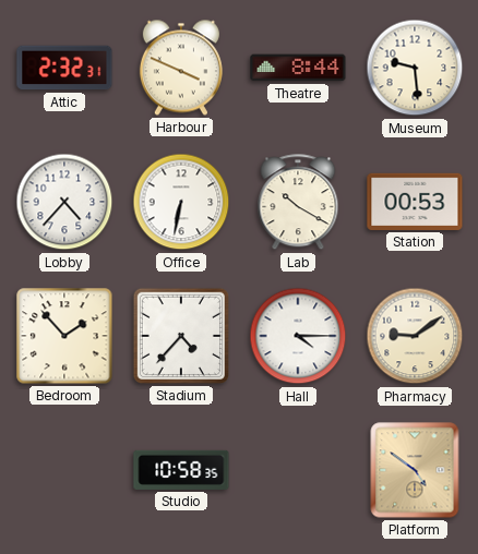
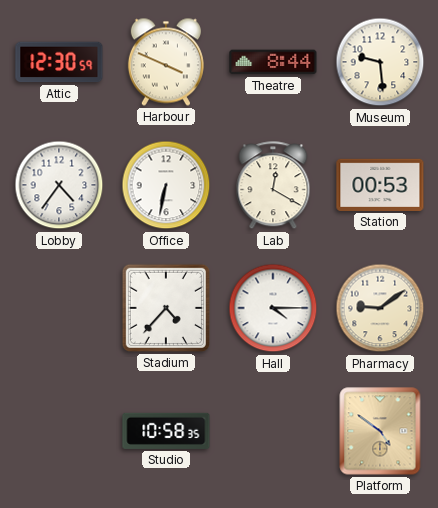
Attic: 2:32 -> 12:30
Lobby: 4:37 -> 4:36
Lab: 10:20 -> 12:20
Bedroom: 1:53 -> none
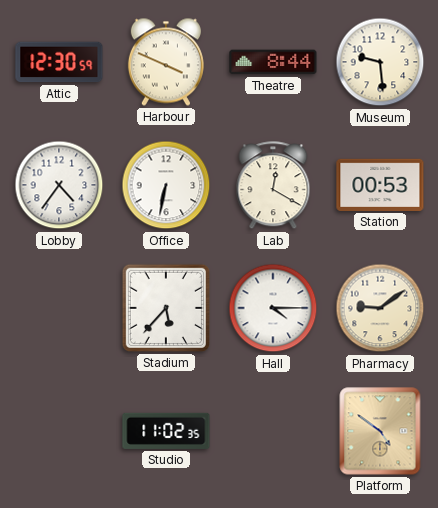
Stadium: 4:37 -> 5:37
Studio: 10:58 -> 11:02
